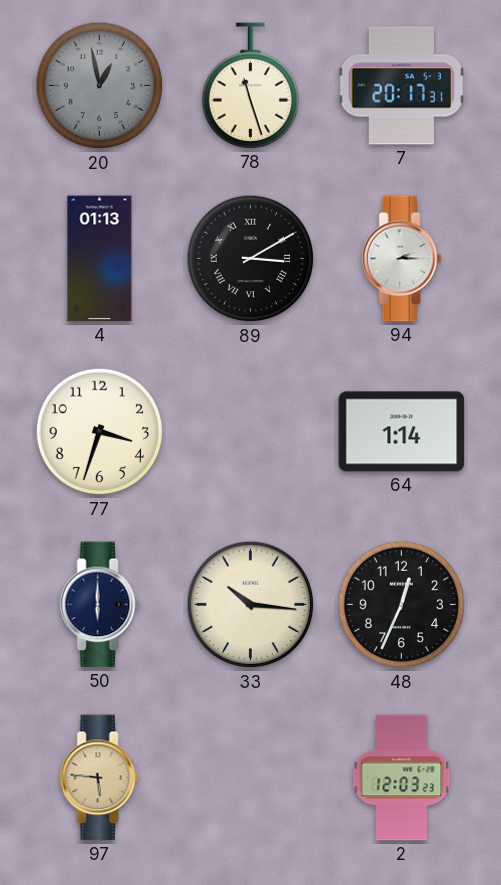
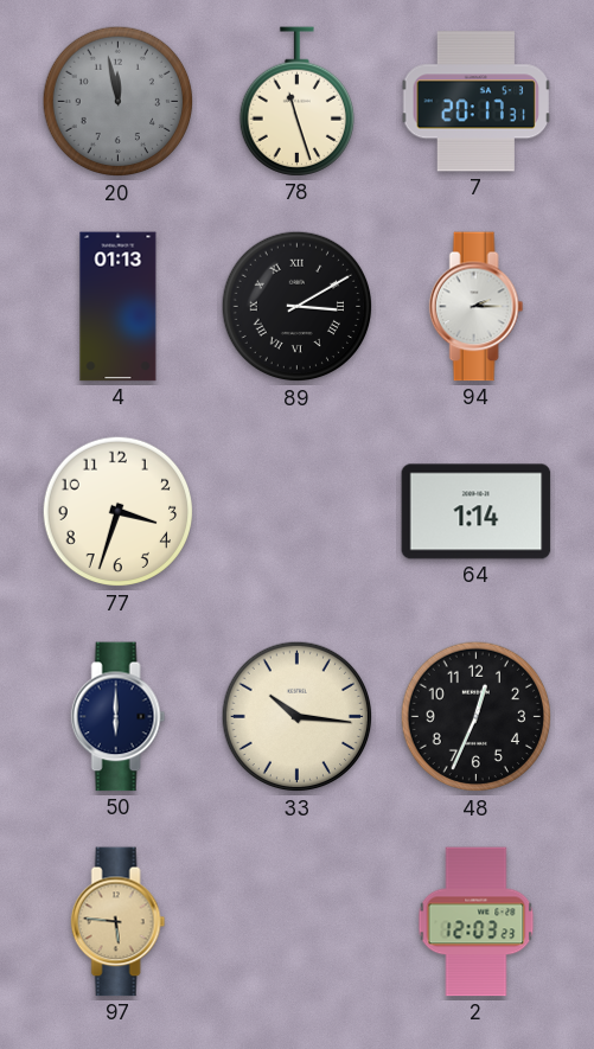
20: 12:58 -> 11:58
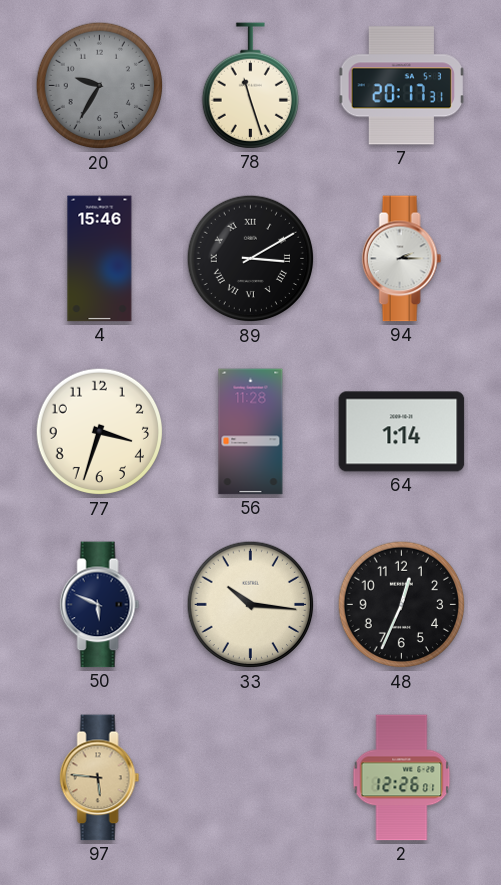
20: 11:58 -> 9:35
4: 01:13 -> 15:46
56: none -> 11:28
50: 6:00 -> 5:49
2: 12:03 -> 12:26
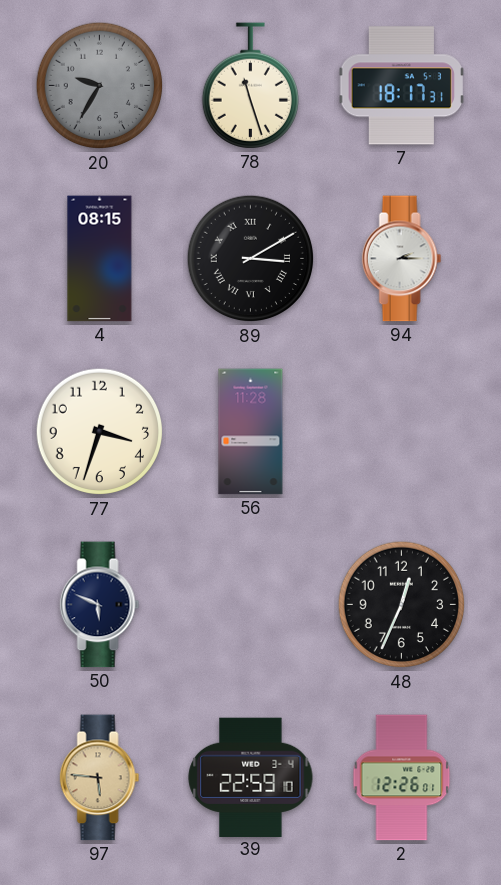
7: 20:17 -> 18:17
4: 15:46 -> 08:15
64: 1:14 -> none
33: 10:16 -> none
39: none -> 22:59
